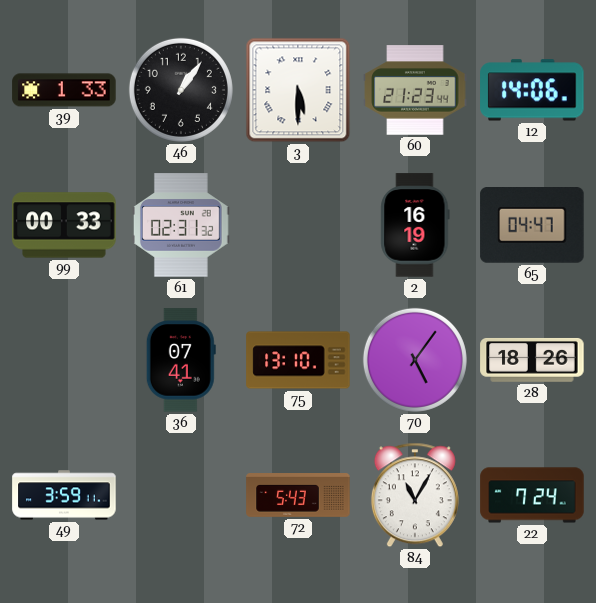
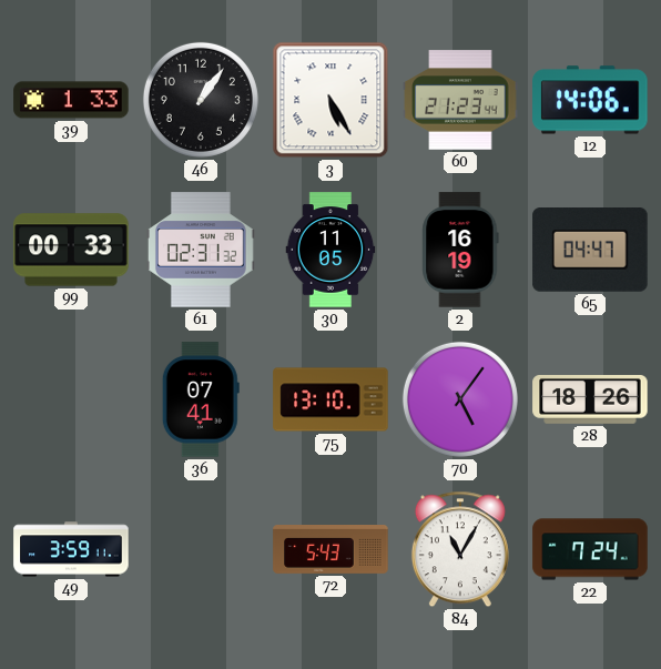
3: 5:30 -> 5:25
30: none -> 11:05
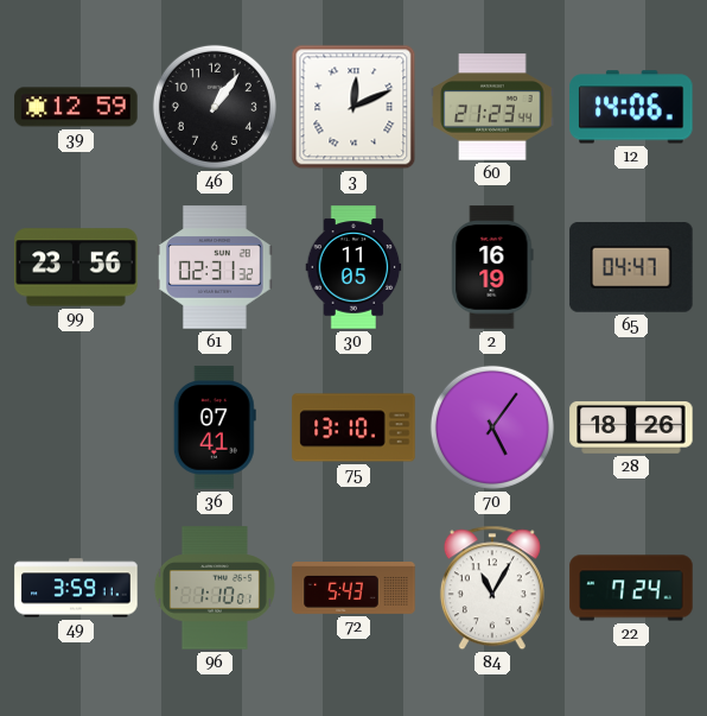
39: 1:33 -> 12:59
3: 5:25 -> 12:11
99: 00:33 -> 23:56
96: none -> 1:10
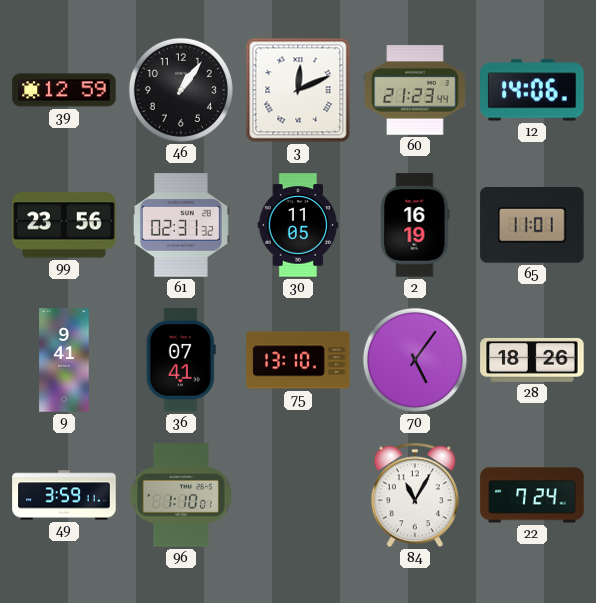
65: 04:47 -> 11:01
9: none -> 9:41
72: 5:43 -> none
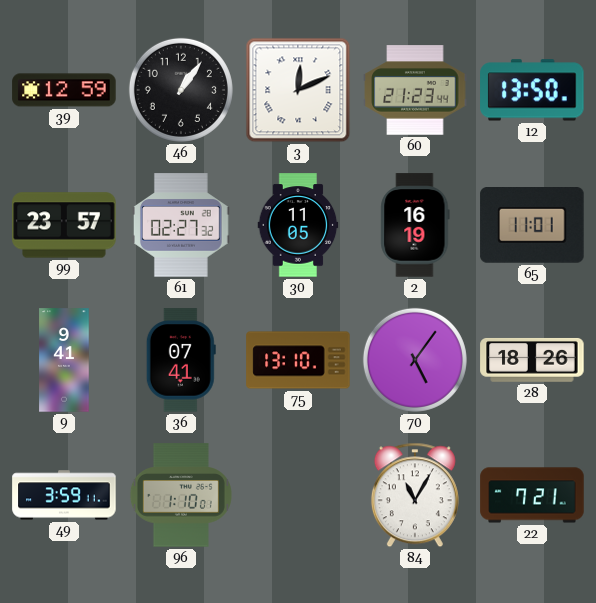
12: 14:06 -> 13:50
99: 23:56 -> 23:57
61: 02:31 -> 02:27
22: 7:24 -> 7:21
